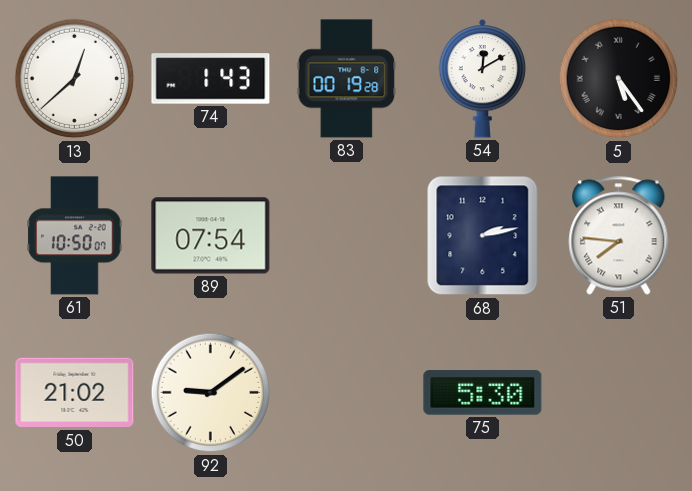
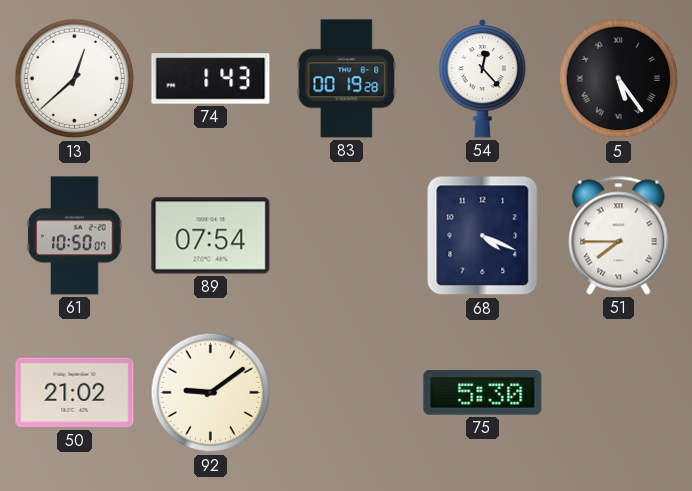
54: 12:10 -> 12:23
68: 2:13 -> 4:19
51: 7:46 -> 7:45
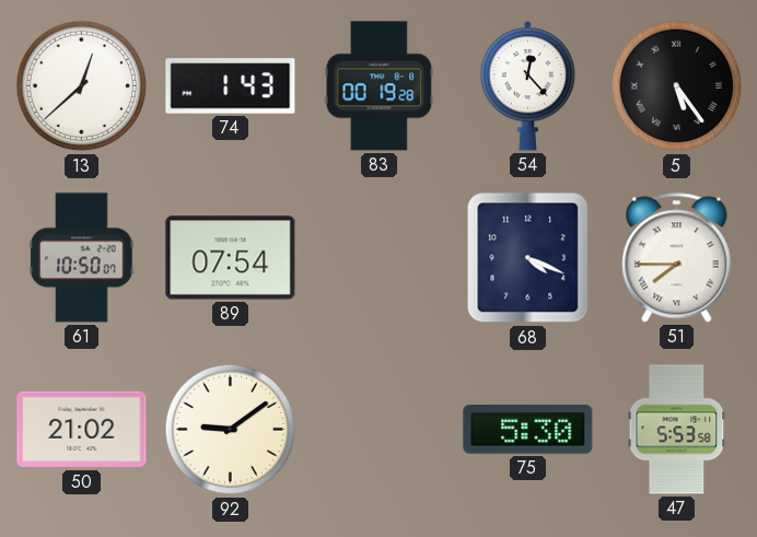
47: none -> 5:53
